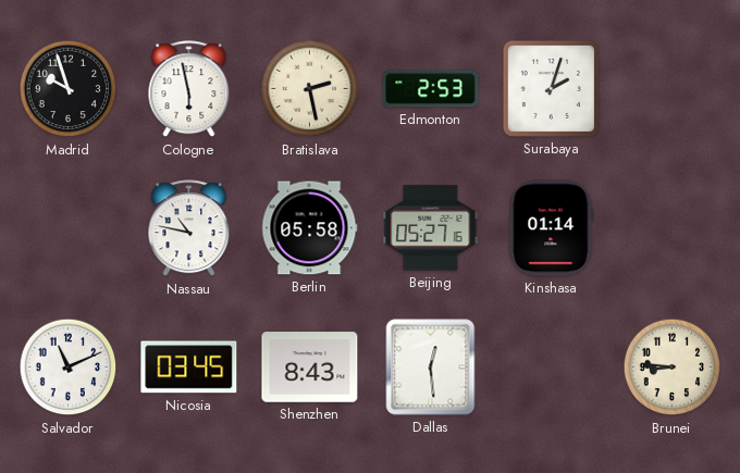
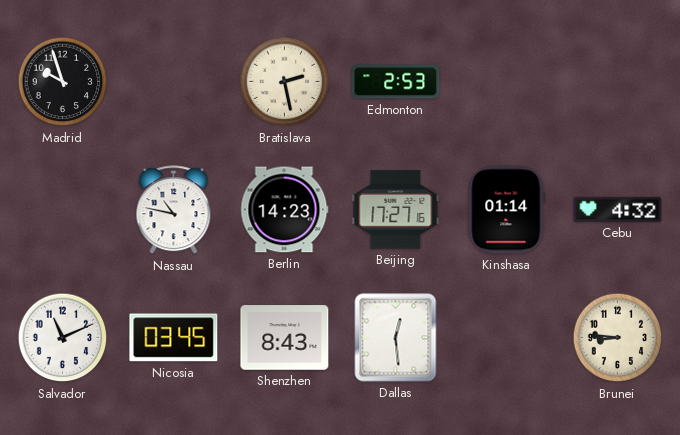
Cologne: 5:58 -> none
Surabaya: 2:03 -> none
Berlin: 05:58 -> 14:23
Beijing: 05:27 -> 17:27
Cebu: none -> 4:32
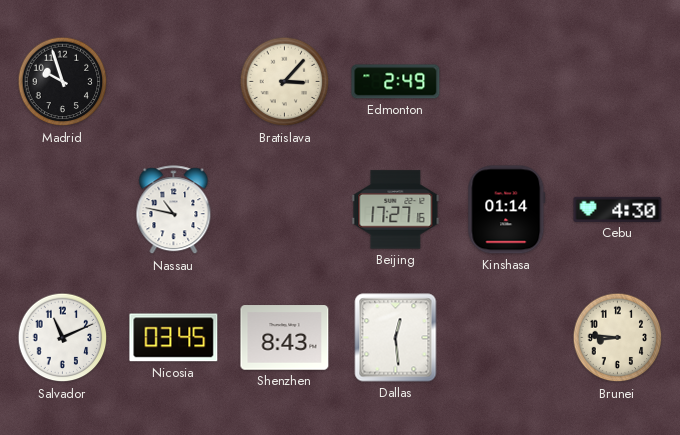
Bratislava: 2:28 -> 3:07
Edmonton: 2:53 -> 2:49
Berlin: 14:23 -> none
Cebu: 4:32 -> 4:30
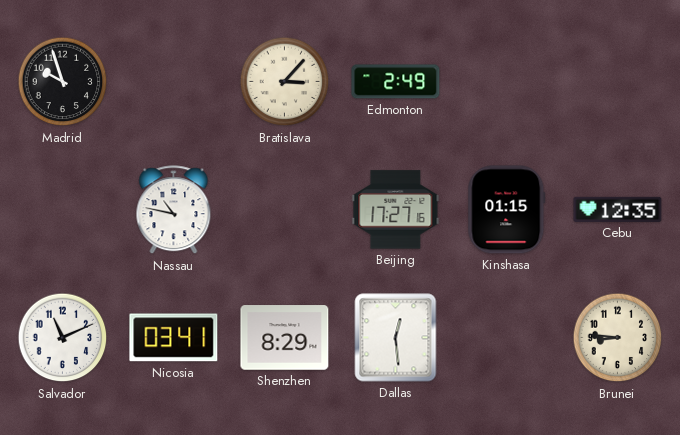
Kinshasa: 01:14 -> 01:15
Cebu: 4:30 -> 12:35
Nicosia: 03:45 -> 03:41
Shenzhen: 8:43 -> 8:29
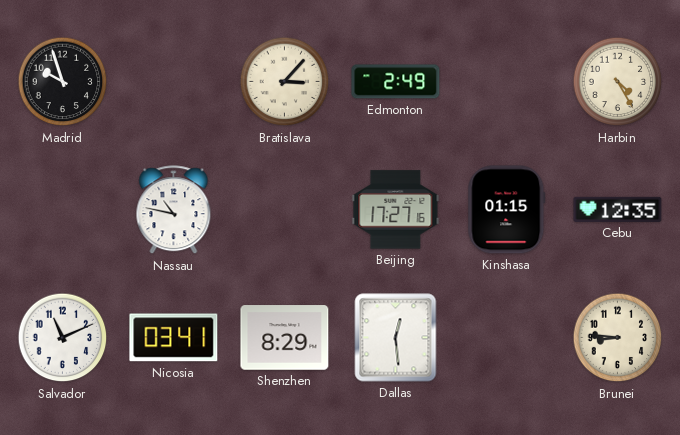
Harbin: none -> 4:25
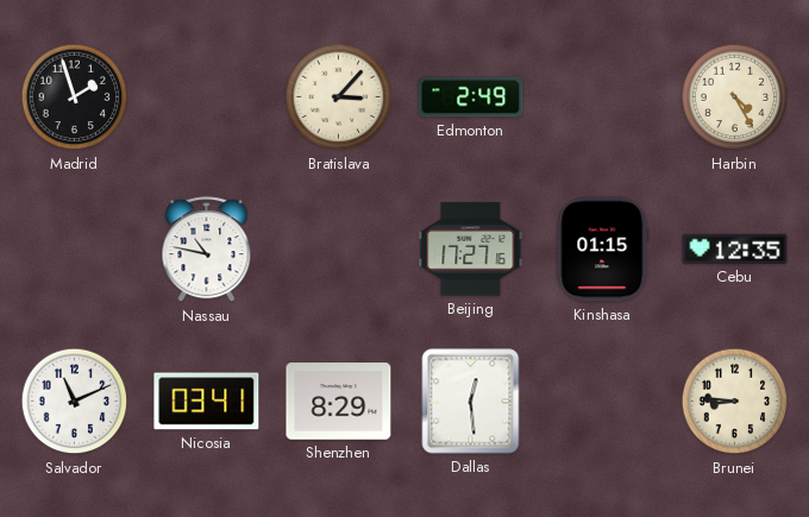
Madrid: 9:57 -> 1:57
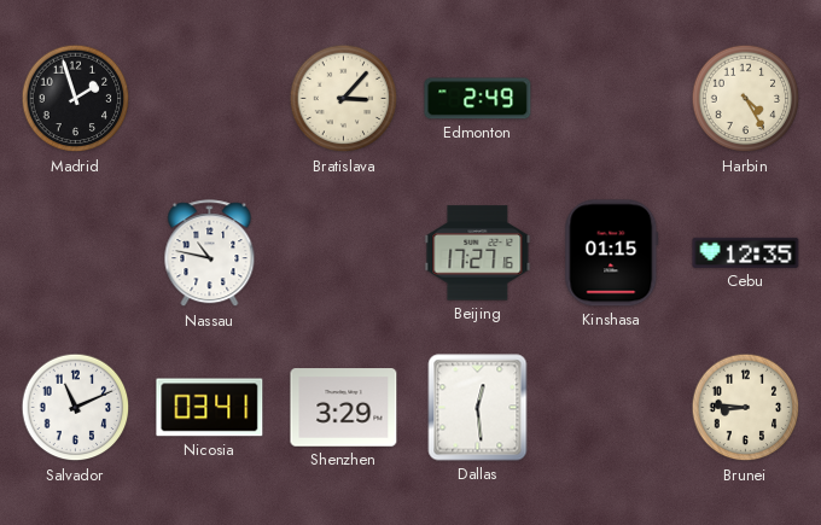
Shenzhen: 8:29 -> 3:29
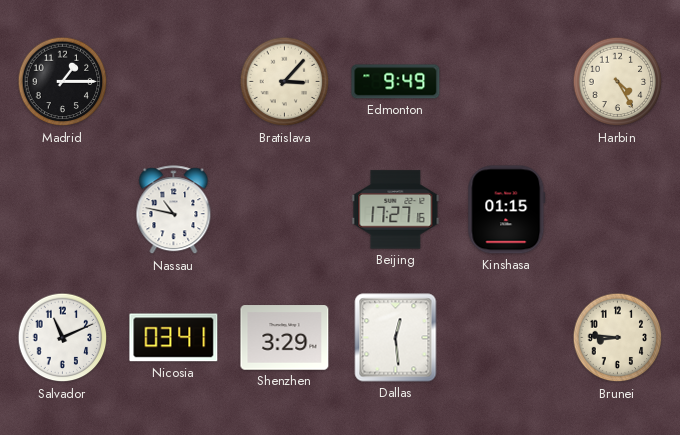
Madrid: 1:57 -> 1:15
Edmonton: 2:49 -> 9:49
Cebu: 12:35 -> none
